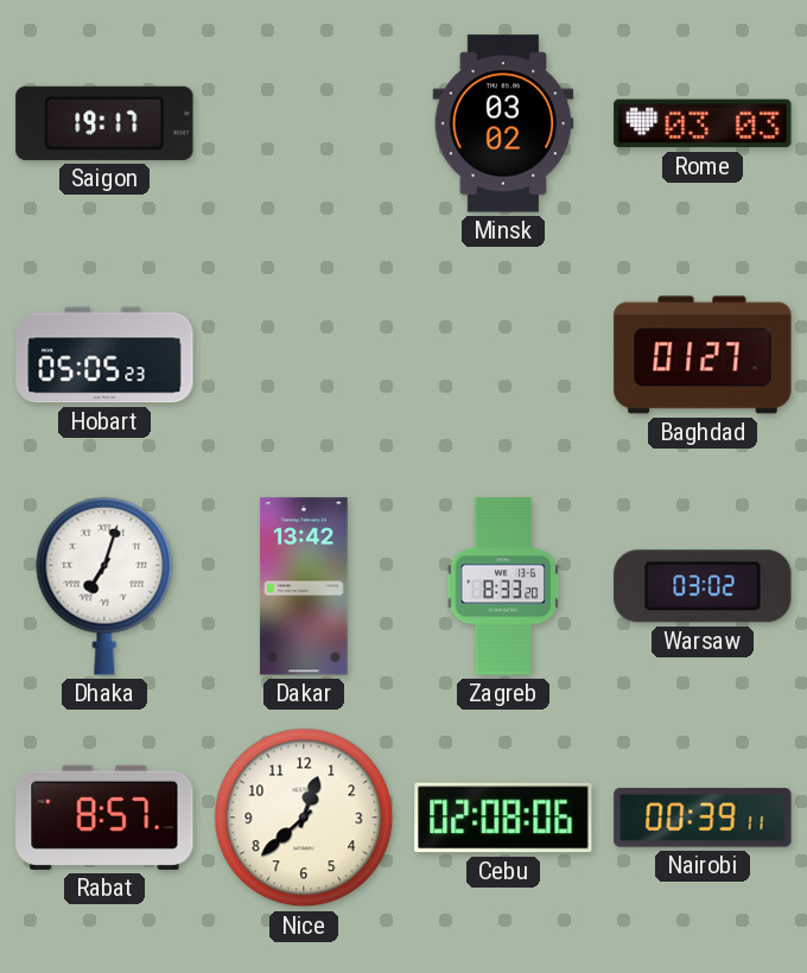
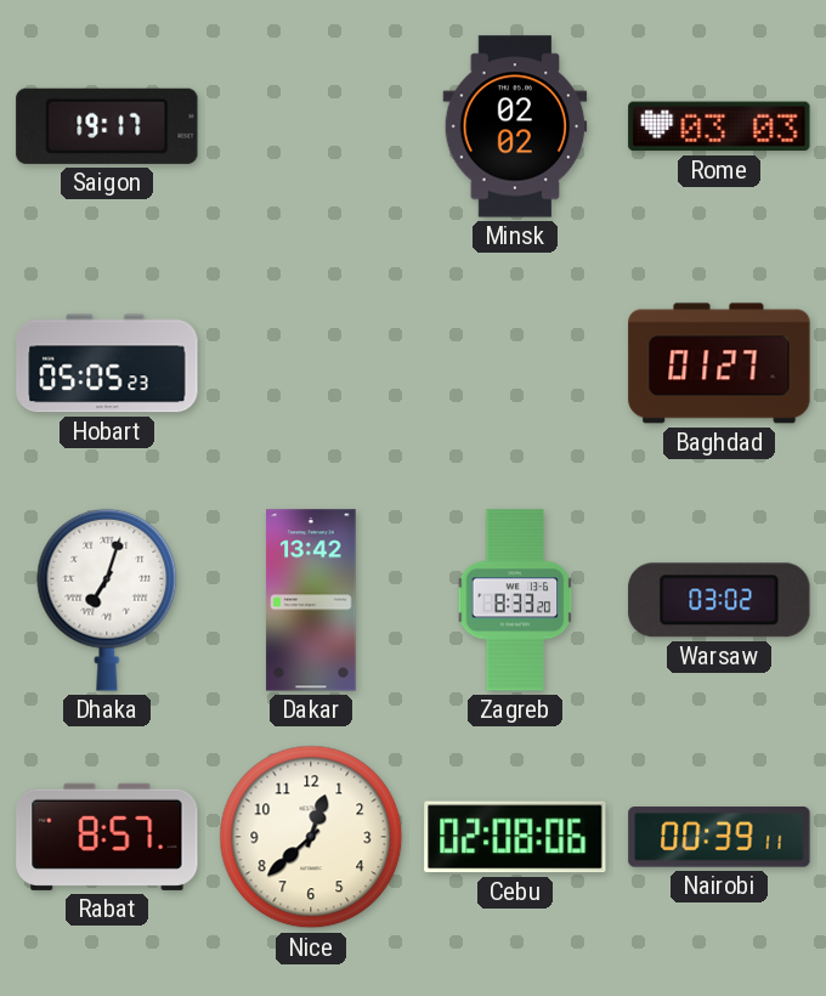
Minsk: 03:02 -> 02:02
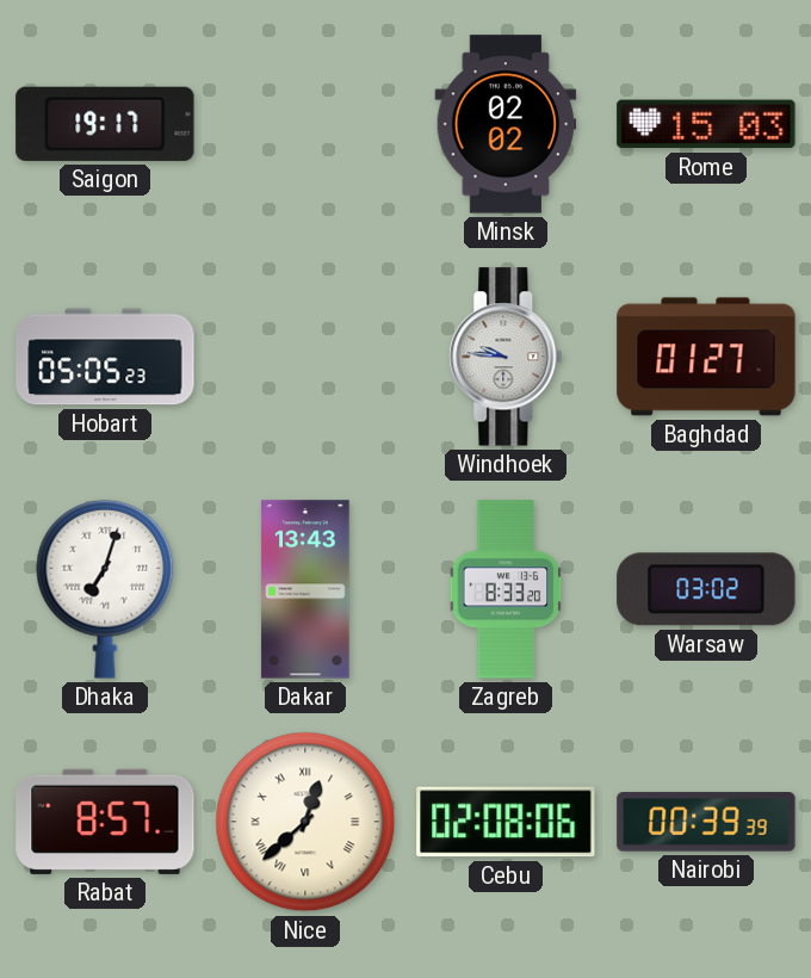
Rome: 03:03 -> 15:03
Windhoek: none -> 9:46
Dakar: 13:42 -> 13:43
Nice numerals: Arabic -> Roman
Nairobi: 00:39:11 -> 00:39:39
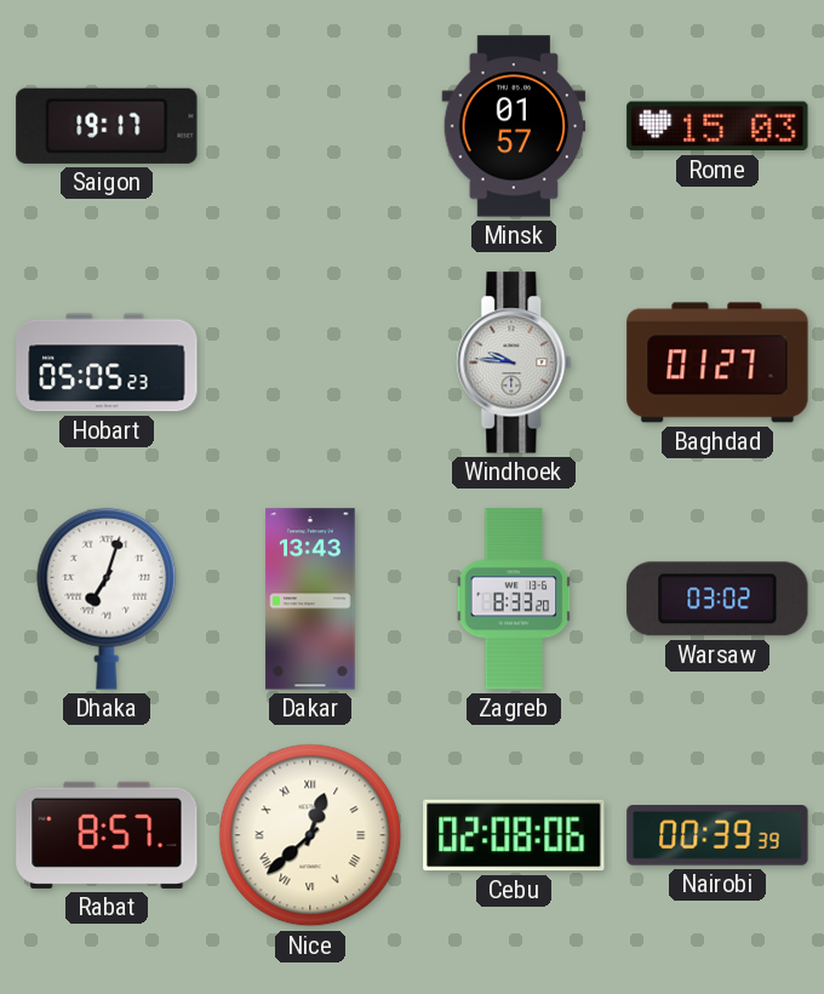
Minsk: 02:02 -> 01:57
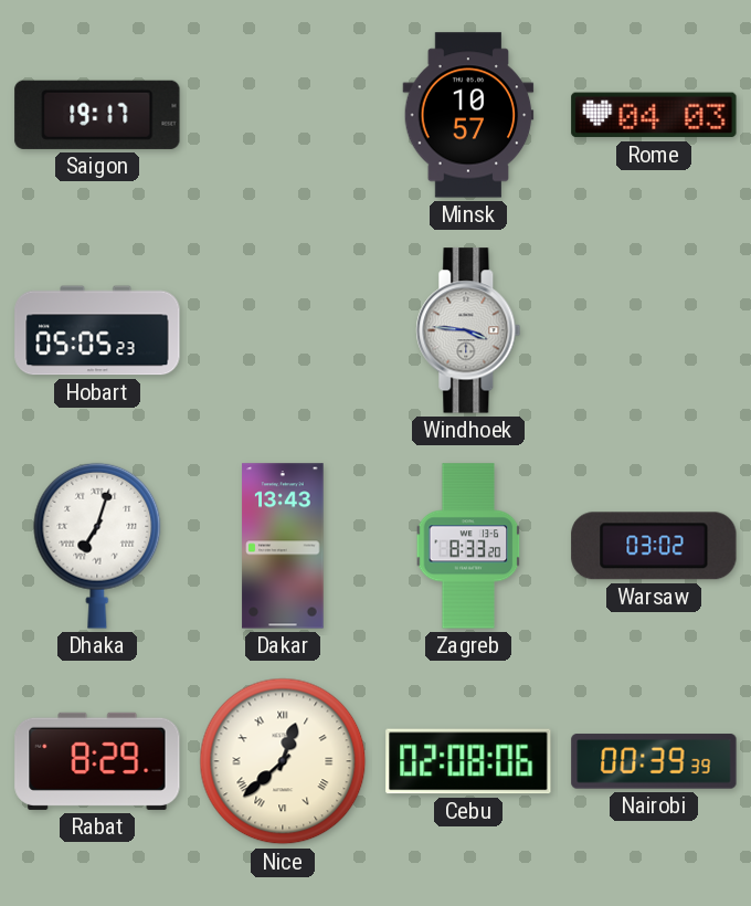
Minsk: 01:57 -> 10:57
Rome: 15:03 -> 04:03
Windhoek: 9:46 -> 3:46
Baghdad: 01:27 -> none
Rabat: 8:57 -> 8:29
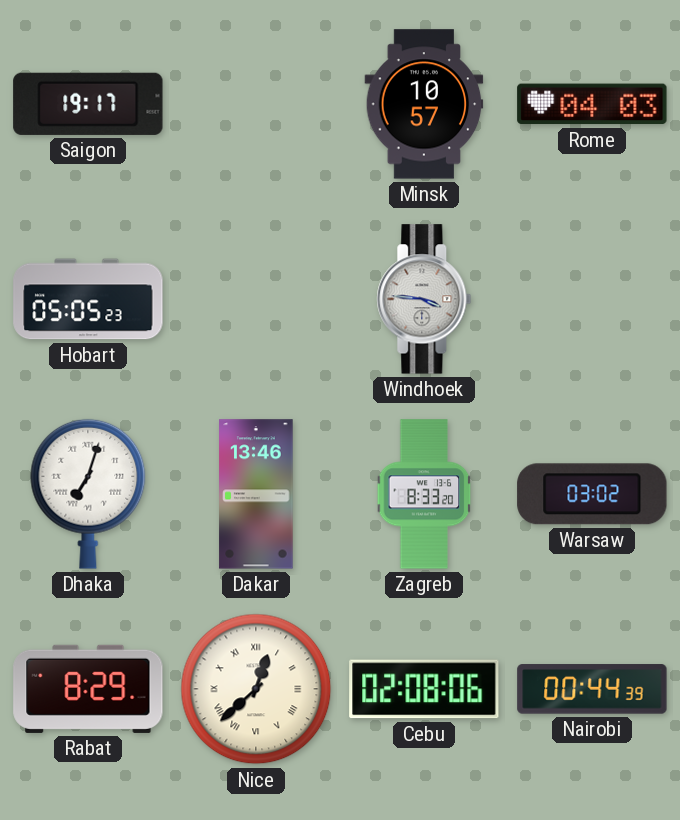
Dakar: 13:43 -> 13:46
Nairobi: 00:39 -> 00:44
